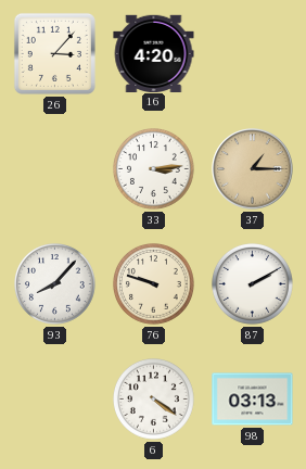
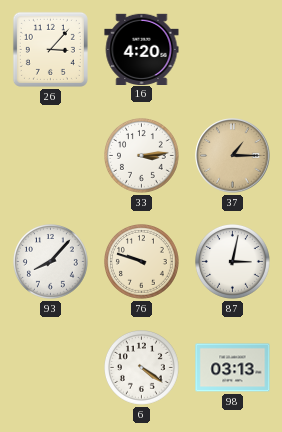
87: 2:10 -> 3:02
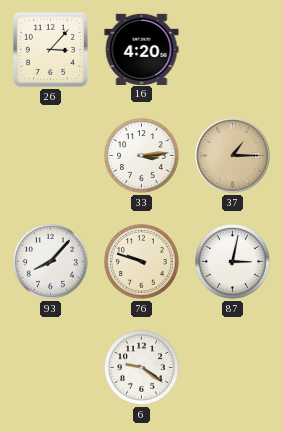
6: 4:21 -> 9:21
98: 03:13 -> none
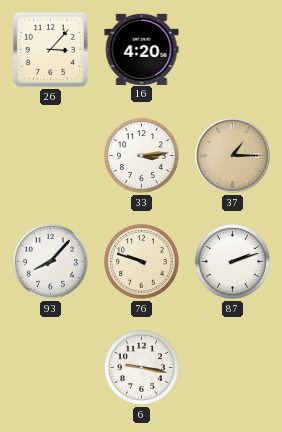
87: 3:02 -> 2:12
6: 9:21 -> 9:17
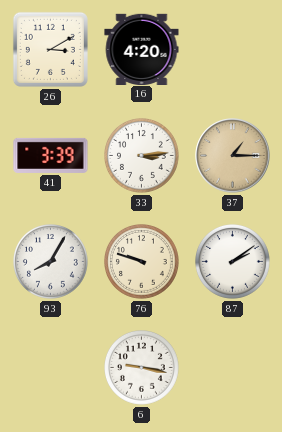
26: 3:07 -> 3:10
41: none -> 3:39
93: 8:07 -> 8:05
87: 2:12 -> 2:09
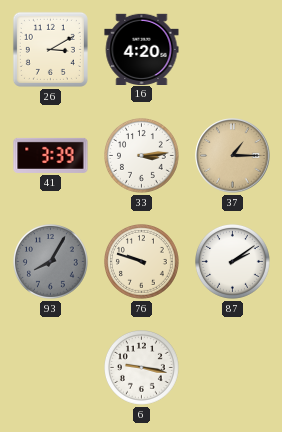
93 dial: white -> grey
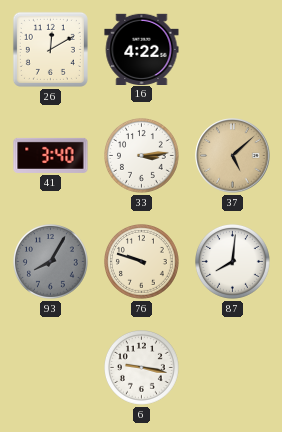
26: 3:10 -> 12:10
16: 4:20 -> 4:22
41: 3:39 -> 3:40
37: 1:15 -> 5:08
87: 2:09 -> 8:01
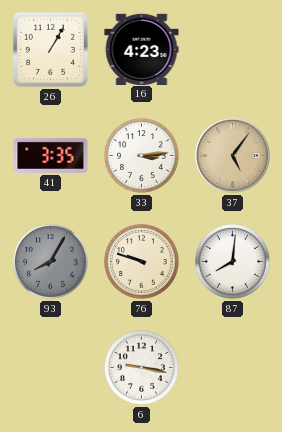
26: 12:10 -> 1:05
16: 4:22 -> 4:23
41: 3:40 -> 3:35
37: 5:08 -> 5:06
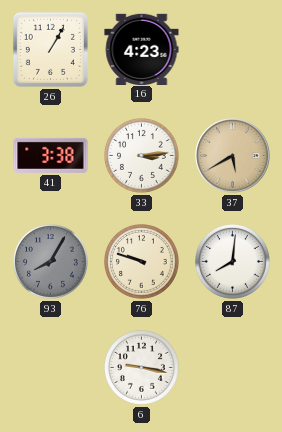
41: 3:35 -> 3:38
37: 5:06 -> 5:40
